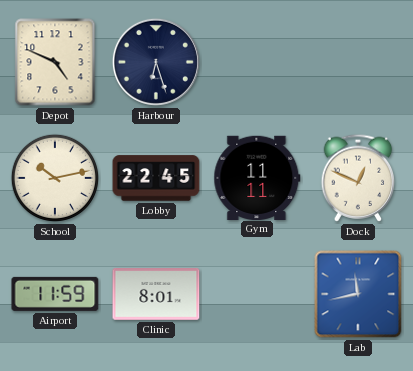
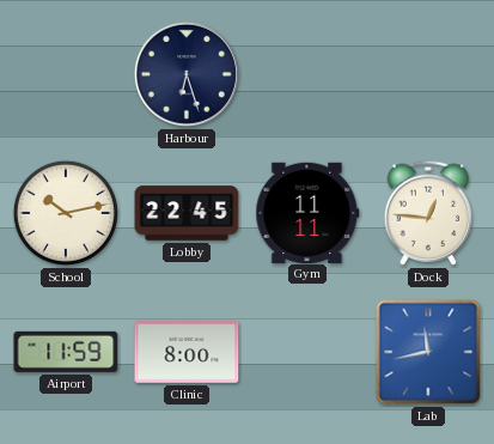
Depot: 4:49 -> none
Dock: 12:49 -> 12:46
Clinic: 8:01 -> 8:00
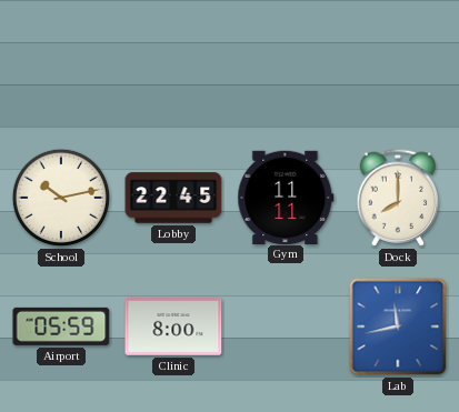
Harbour: 6:27 -> none
Dock: 12:46 -> 8:00
Airport: 11:59 -> 05:59
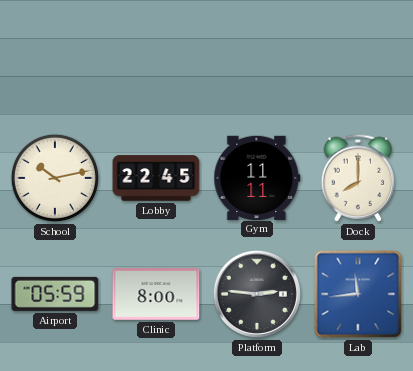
Platform: none -> 2:46
Lab: 11:43 -> 11:44
